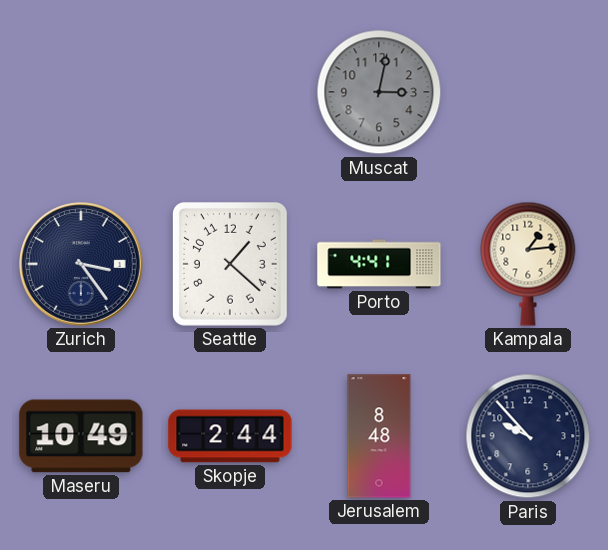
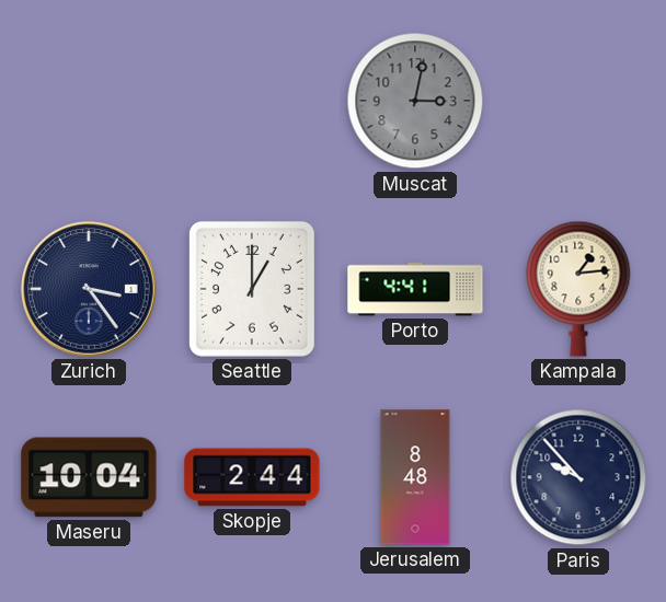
Seattle: 1:22 -> 1:00
Maseru: 10:49 -> 10:04
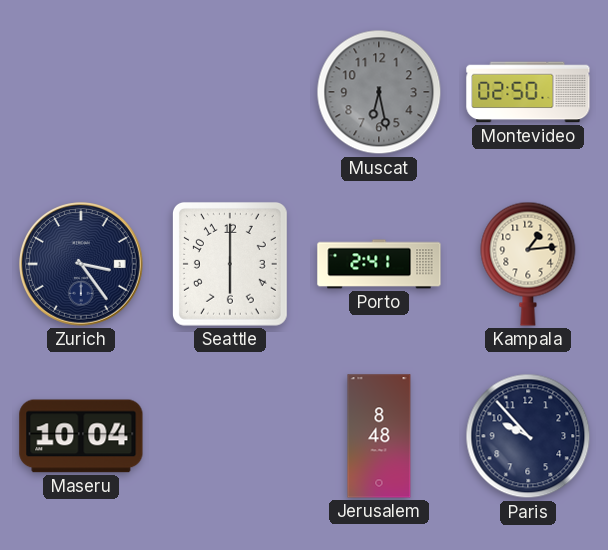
Muscat: 3:02 -> 6:28
Montevideo: none -> 02:50
Seattle: 1:00 -> 6:00
Porto: 4:41 -> 2:41
Skopje: 2:44 -> none
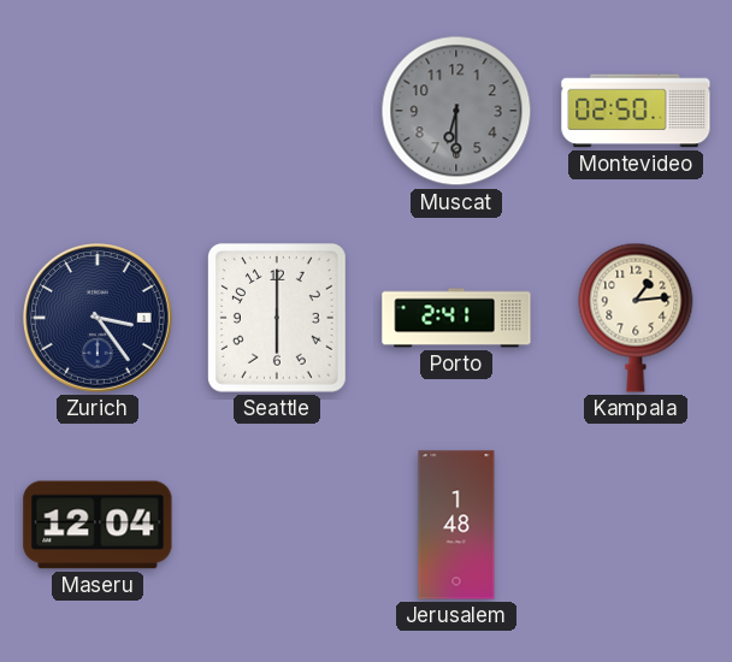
Muscat: 6:28 -> 6:30
Maseru: 10:04 -> 12:04
Jerusalem: 8:48 -> 1:48
Paris: 9:53 -> none
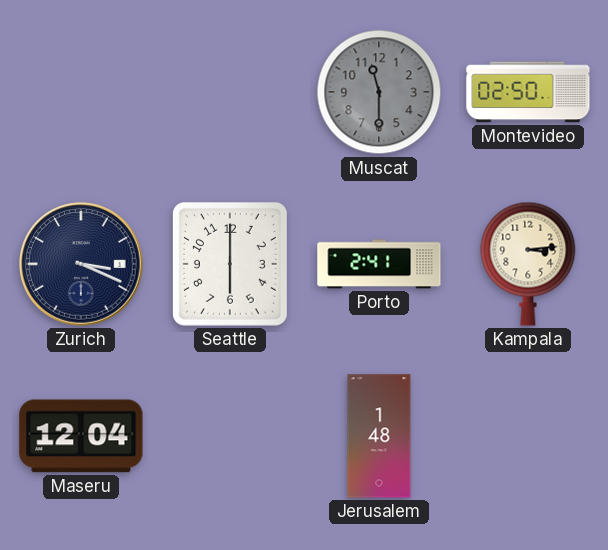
Muscat: 6:30 -> 11:30
Zurich: 3:24 -> 3:19
Kampala: 1:14 -> 3:14
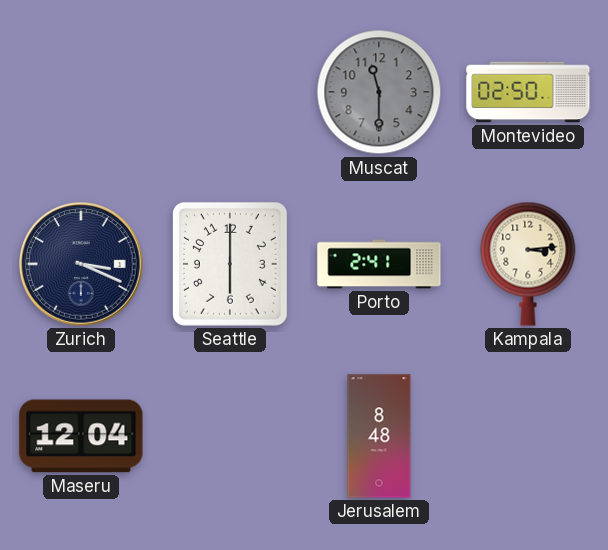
Jerusalem: 1:48 -> 8:48
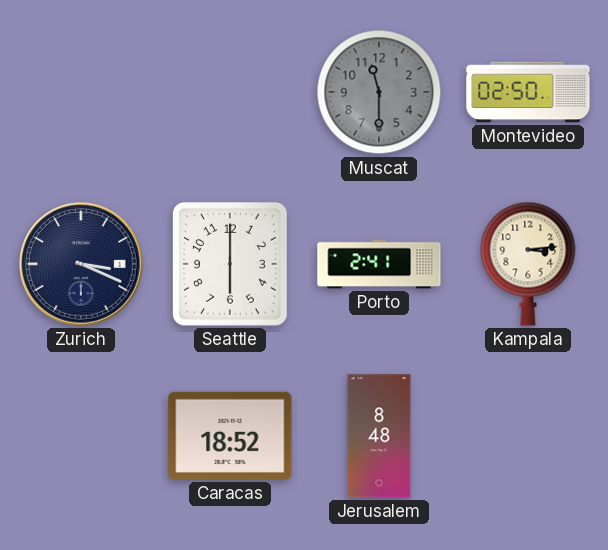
Maseru: 12:04 -> none
Caracas: none -> 18:52
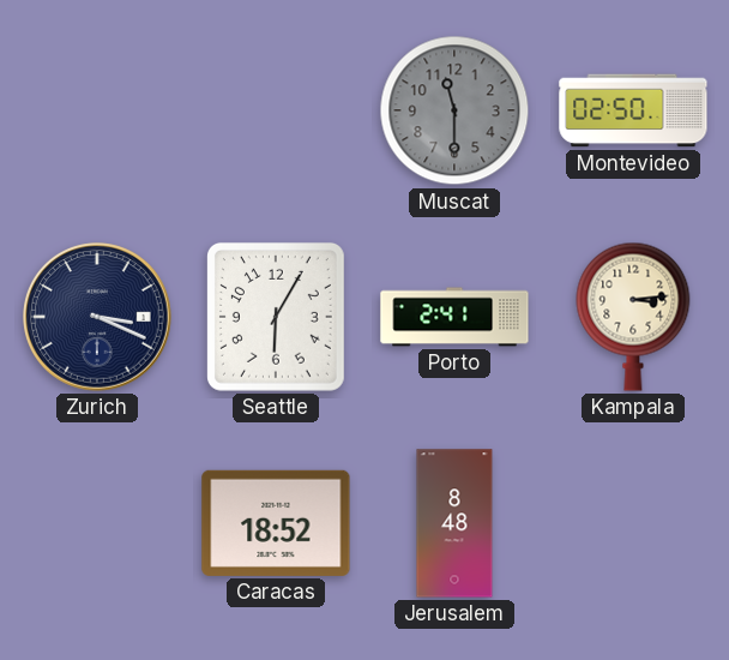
Seattle: 6:00 -> 6:05
